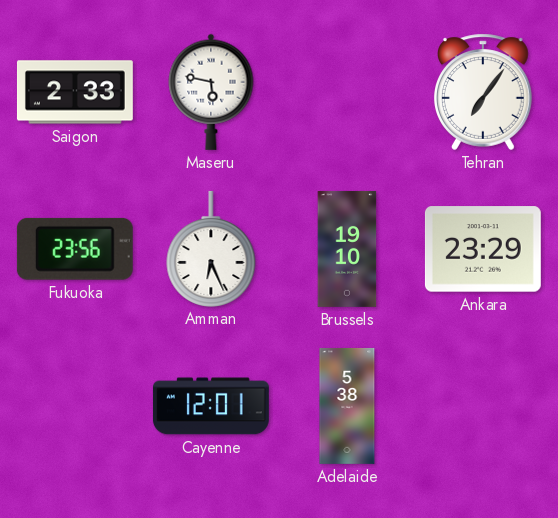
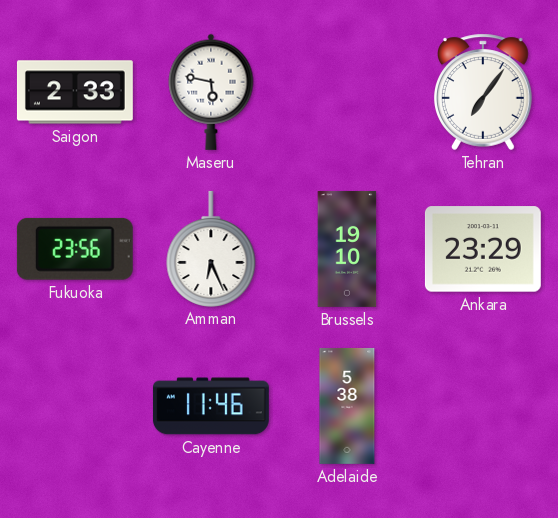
Cayenne: 12:01 -> 11:46
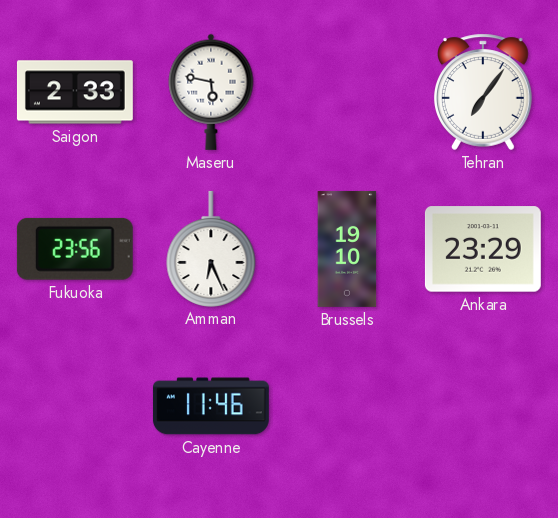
Adelaide: 5:38 -> none
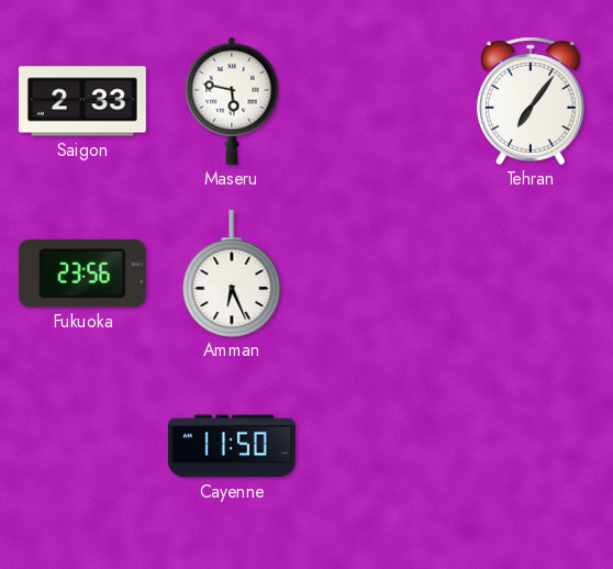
Brussels: 19:10 -> none
Ankara: 23:29 -> none
Cayenne: 11:46 -> 11:50
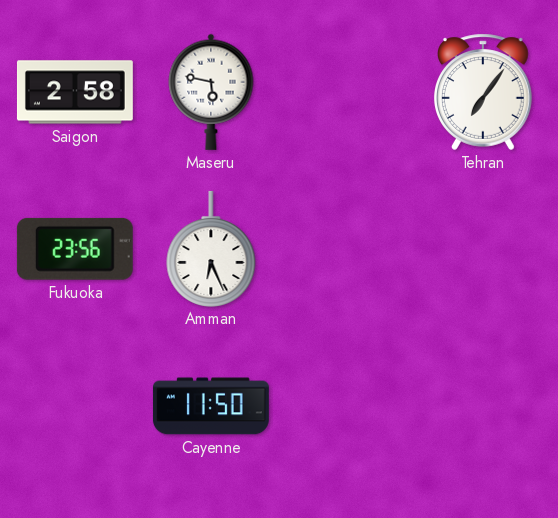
Saigon: 2:33 -> 2:58
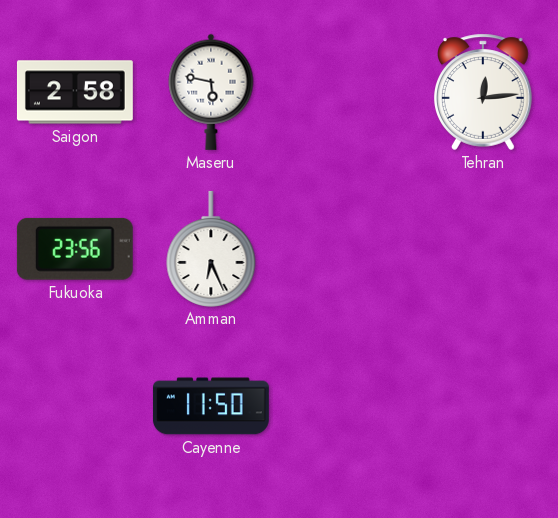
Tehran: 7:06 -> 12:14
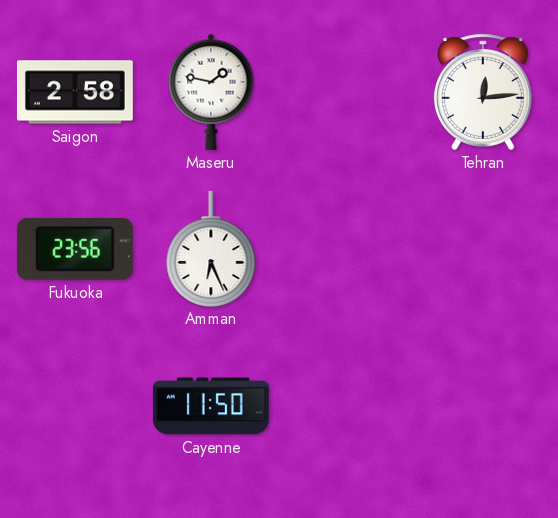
Maseru: 5:47 -> 1:47
